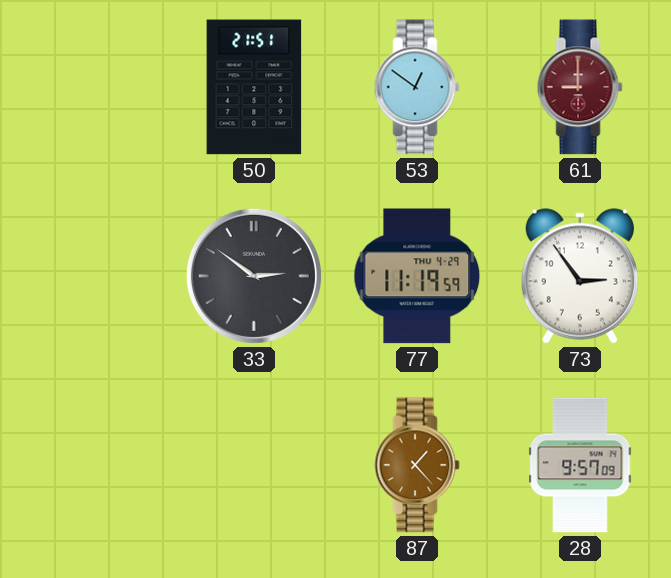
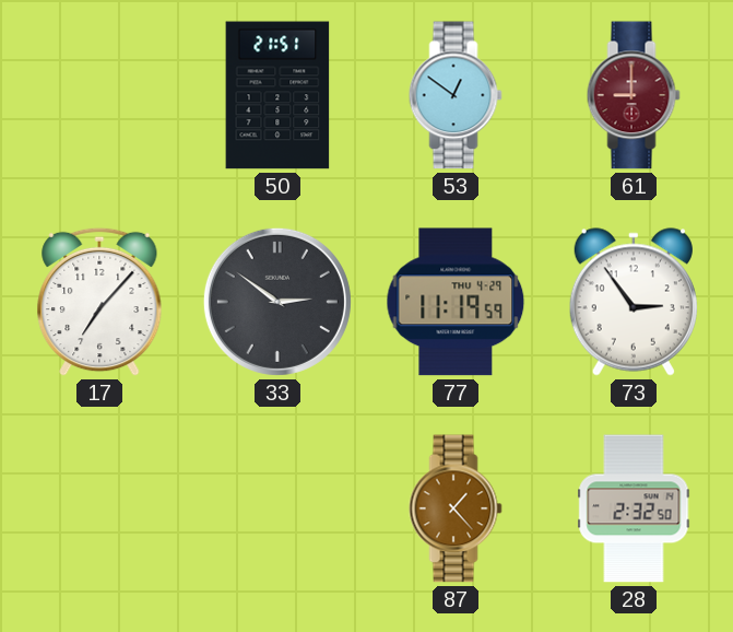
17: none -> 7:07
28: 9:57 -> 2:32
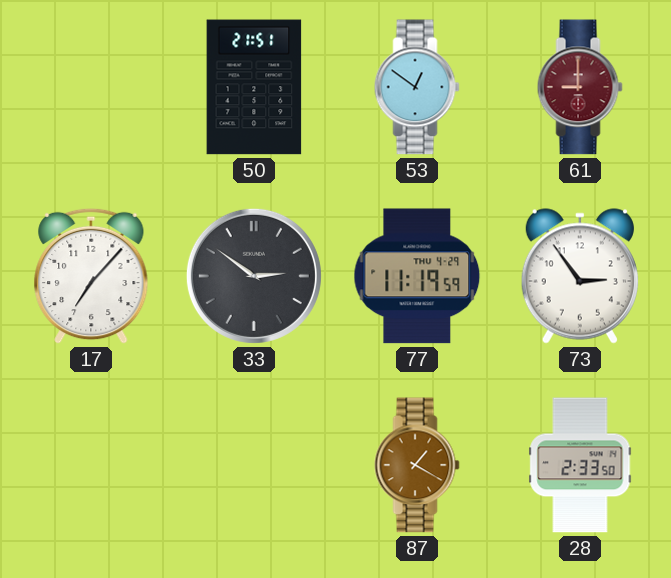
87: 1:23 -> 1:20
28: 2:32 -> 2:33
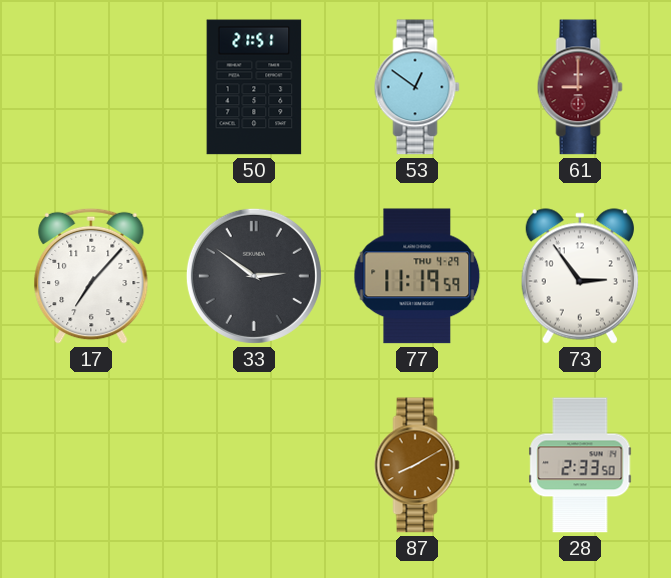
87: 1:20 -> 8:10
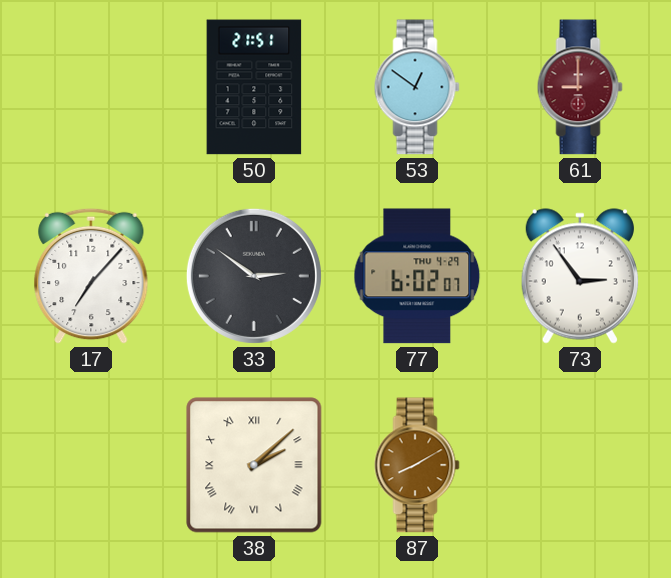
77: 11:19 -> 6:02
38: none -> 2:08
28: 2:33 -> none
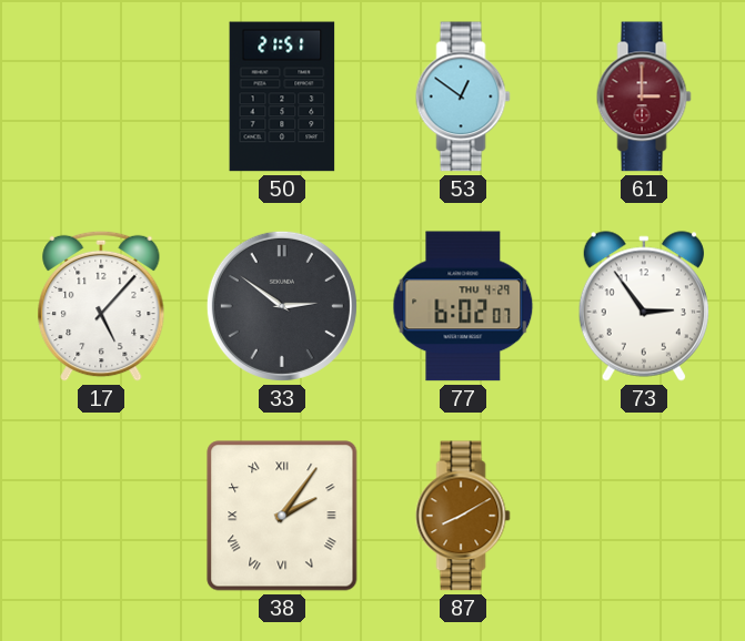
61: 9:00 -> 3:00
17: 7:07 -> 5:07
38: 2:08 -> 2:06
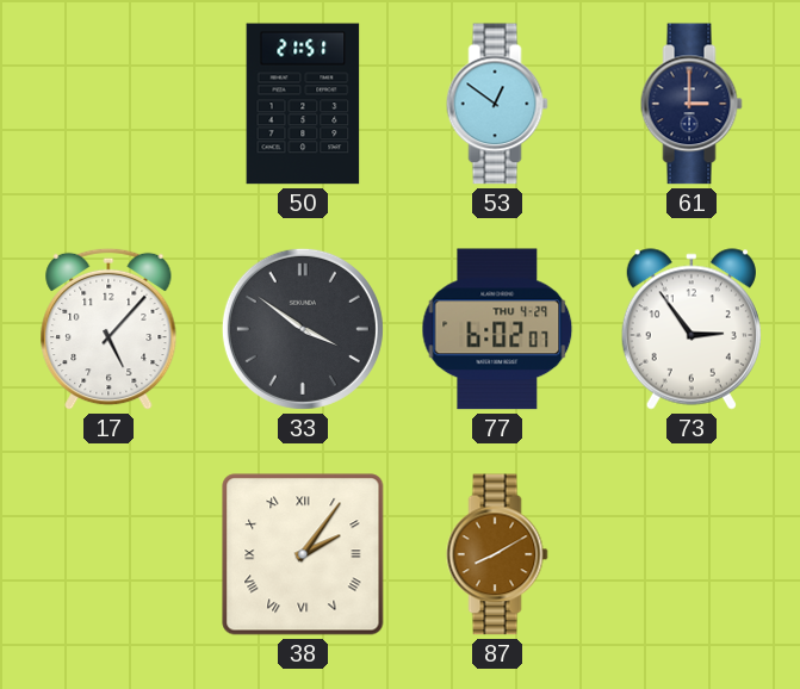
61 dial: burgundy -> navy
33: 2:51 -> 3:51
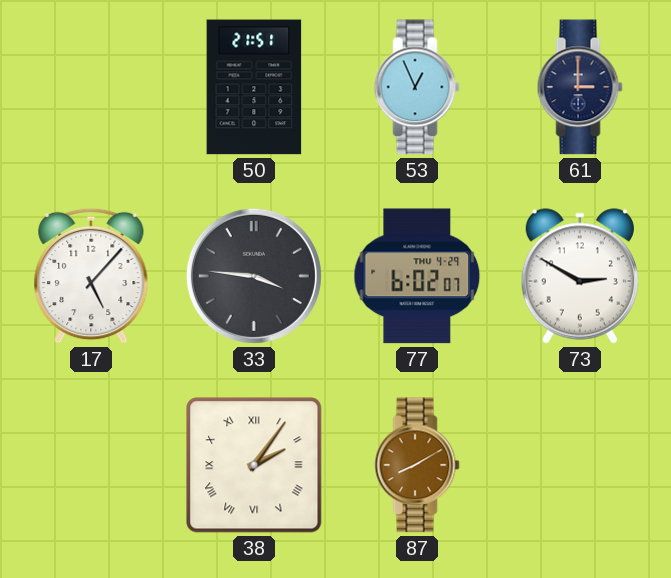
53: 12:51 -> 12:56
33: 3:51 -> 3:46
73: 2:54 -> 2:50
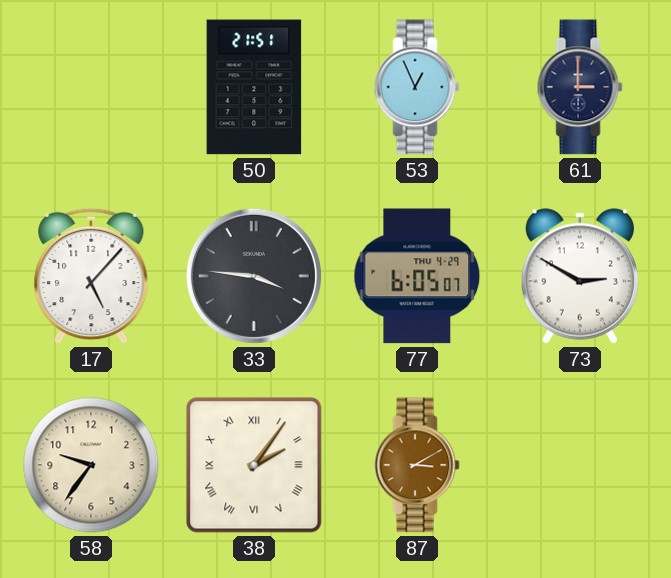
77: 6:02 -> 6:05
58: none -> 9:36
87: 8:10 -> 3:10
